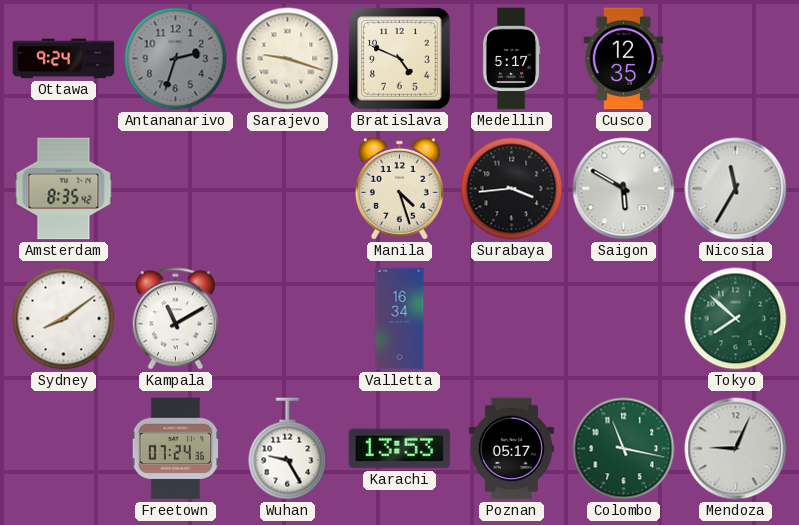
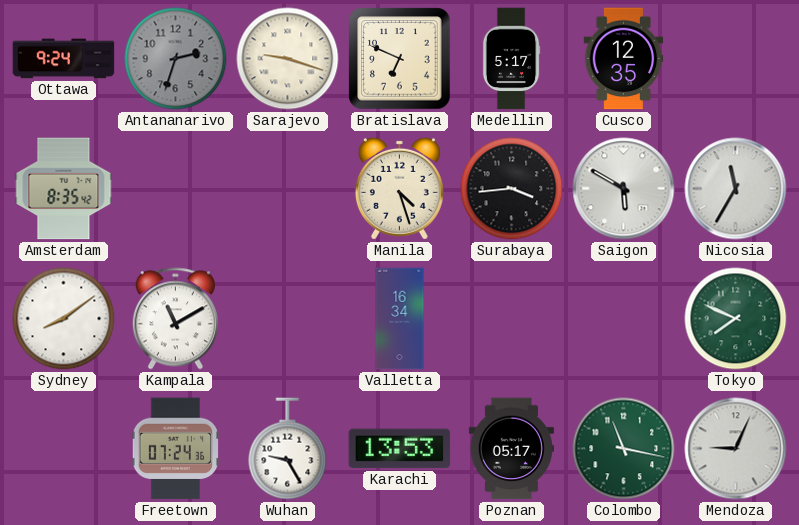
Bratislava: 4:49 -> 6:49
Tokyo: 7:52 -> 7:49
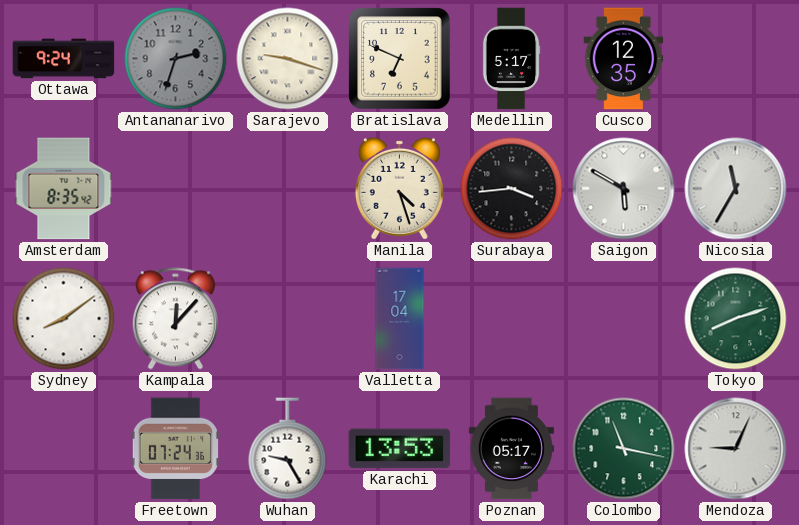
Kampala: 11:10 -> 12:07
Valletta: 16:34 -> 17:04
Tokyo: 7:49 -> 8:12
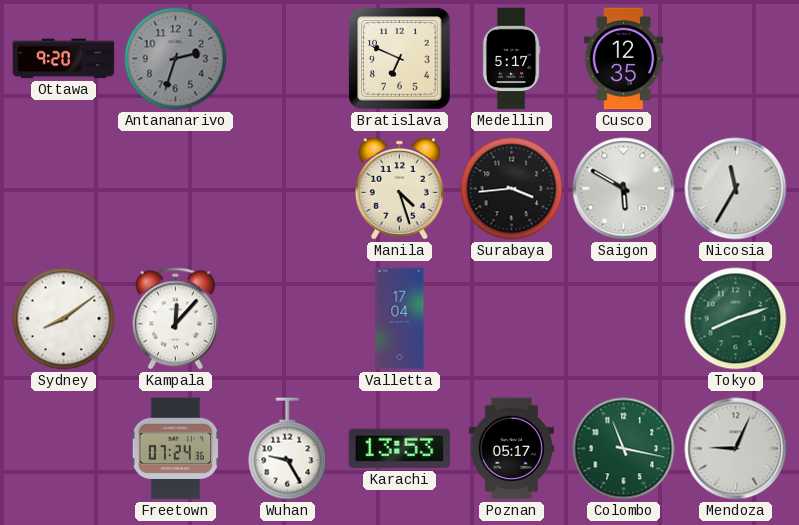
Ottawa: 9:24 -> 9:20
Sarajevo: 9:18 -> none
Amsterdam: 8:35 -> none
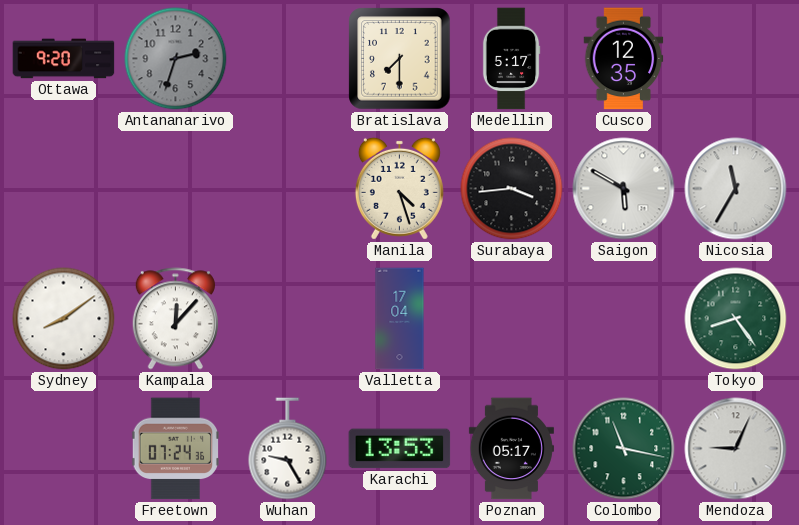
Bratislava: 6:49 -> 7:30
Tokyo: 8:12 -> 8:24
